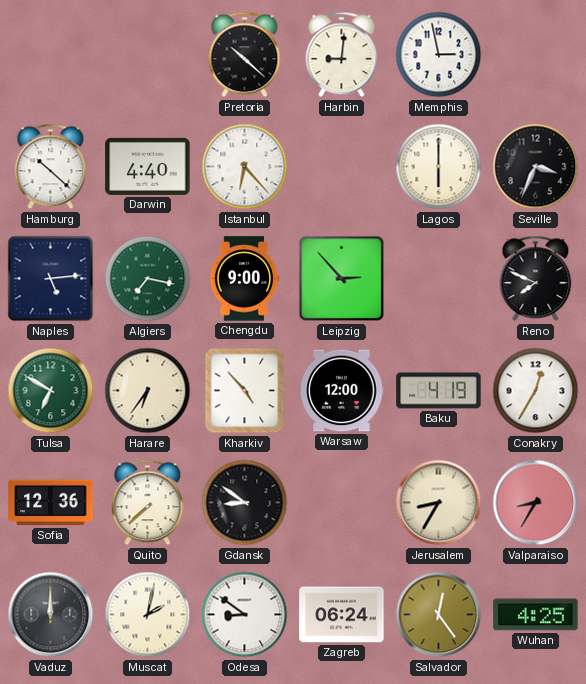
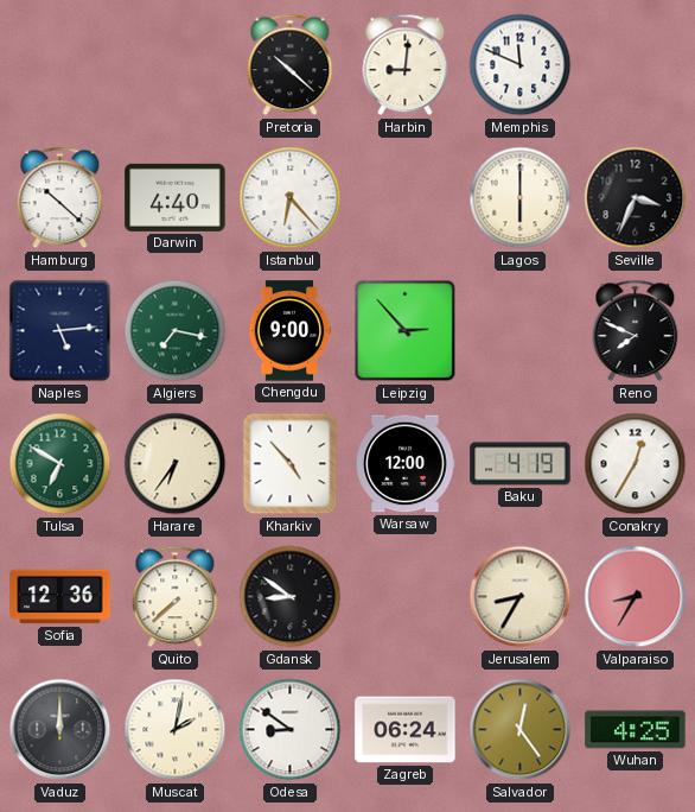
Memphis: 2:58 -> 11:49
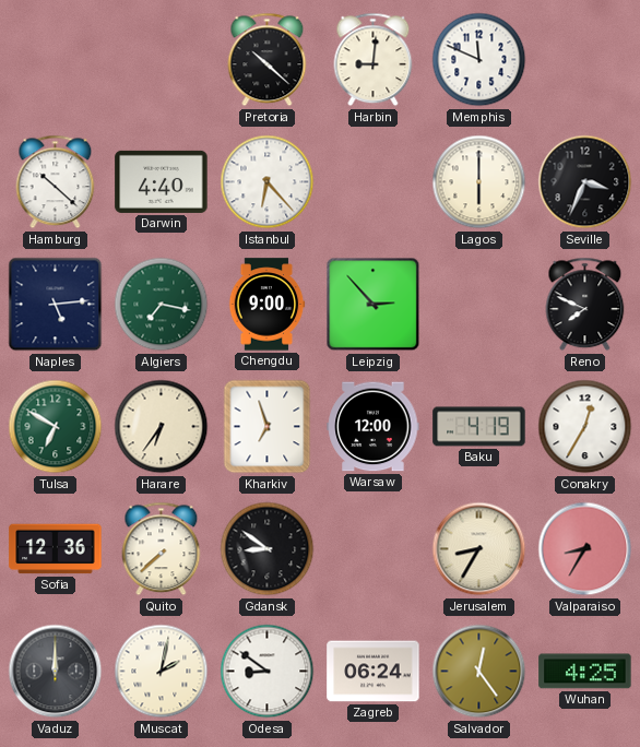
Kharkiv: 4:53 -> 6:57
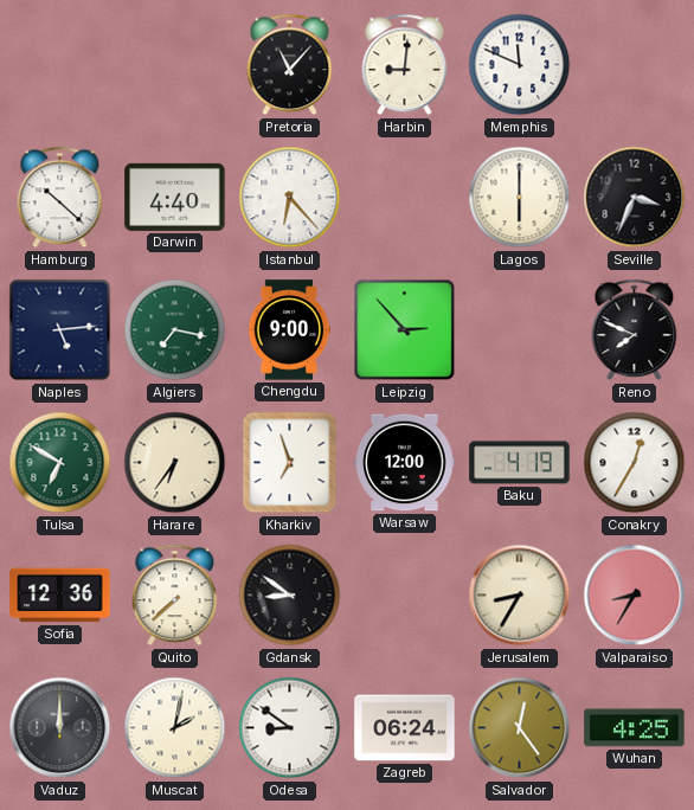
Pretoria: 10:22 -> 11:07
